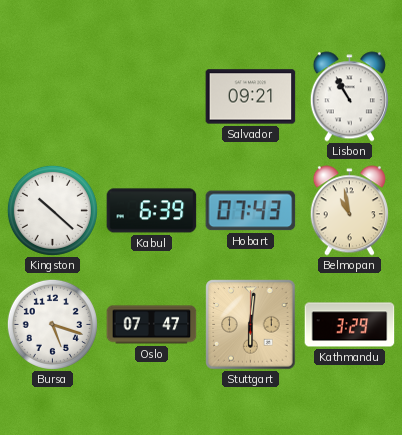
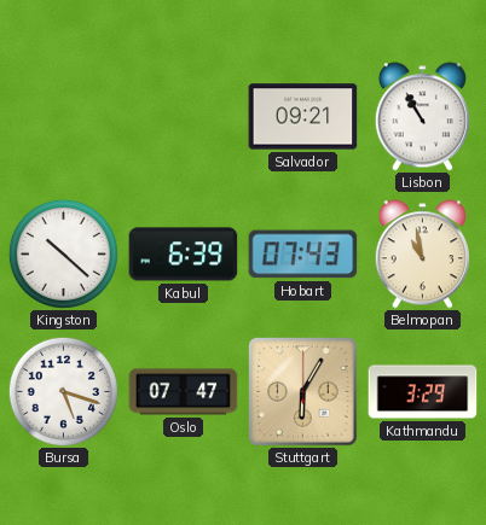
Stuttgart: 6:01 -> 6:05
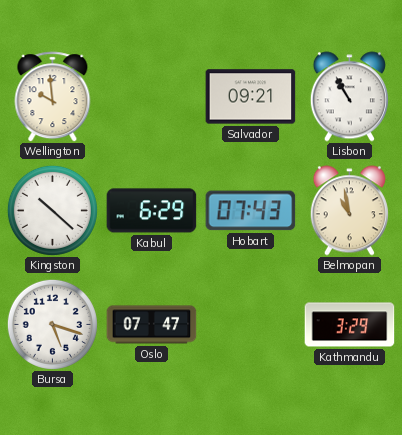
Wellington: none -> 9:59
Kabul: 6:39 -> 6:29
Stuttgart: 6:05 -> none
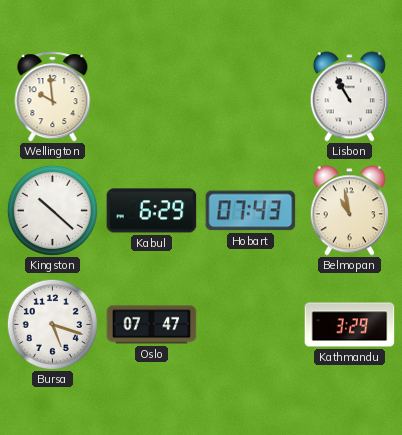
Salvador: 09:21 -> none
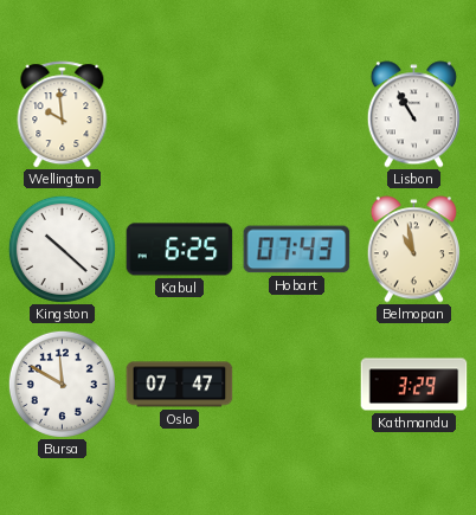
Kabul: 6:29 -> 6:25
Bursa: 5:18 -> 11:50
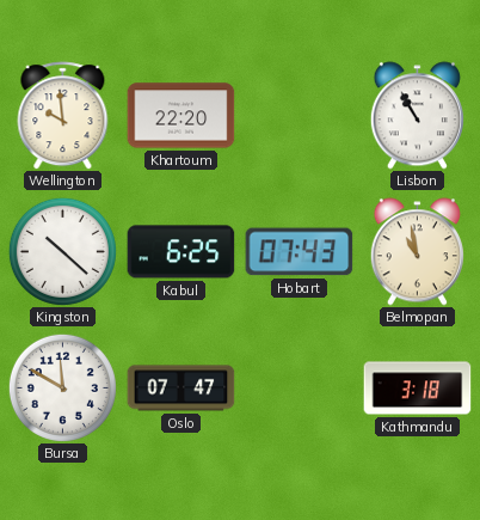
Khartoum: none -> 22:20
Kathmandu: 3:29 -> 3:18
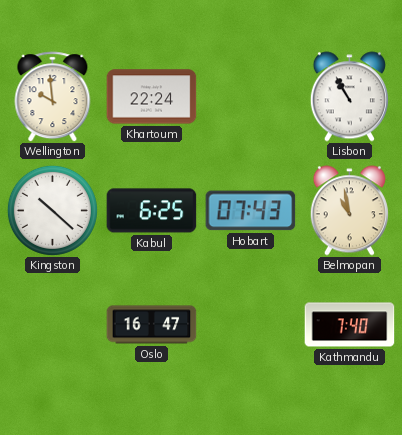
Khartoum: 22:20 -> 22:24
Bursa: 11:50 -> none
Oslo: 07:47 -> 16:47
Kathmandu: 3:18 -> 7:40
